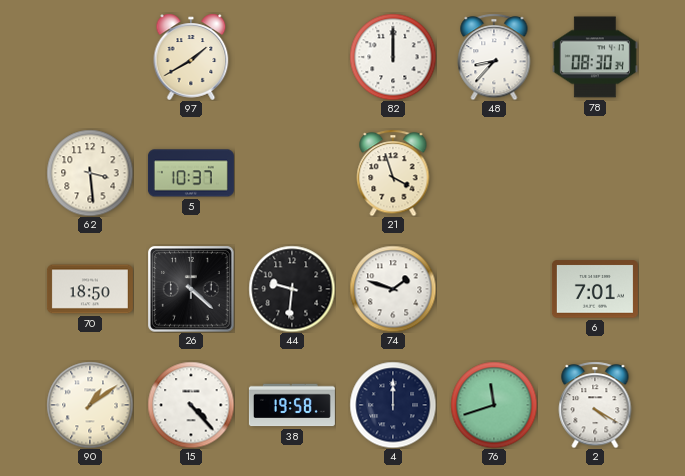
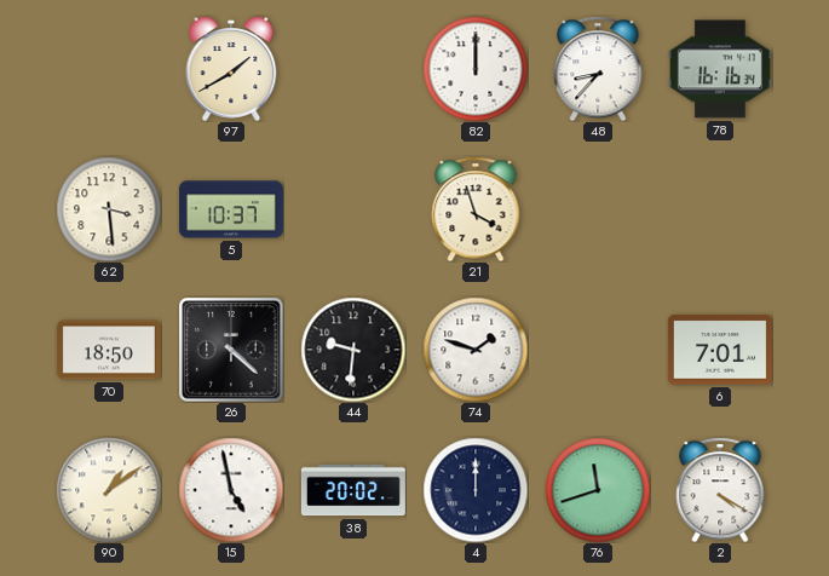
78: 08:30 -> 16:16
15: 4:23 -> 4:58
38: 19:58 -> 20:02
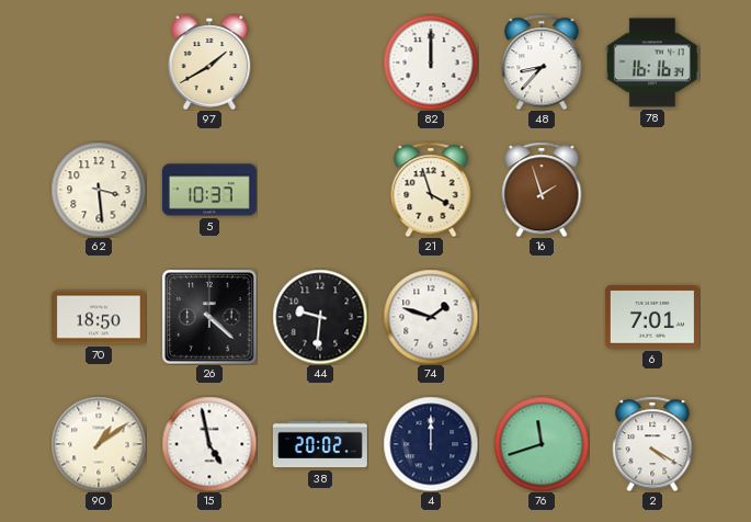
16: none -> 1:57
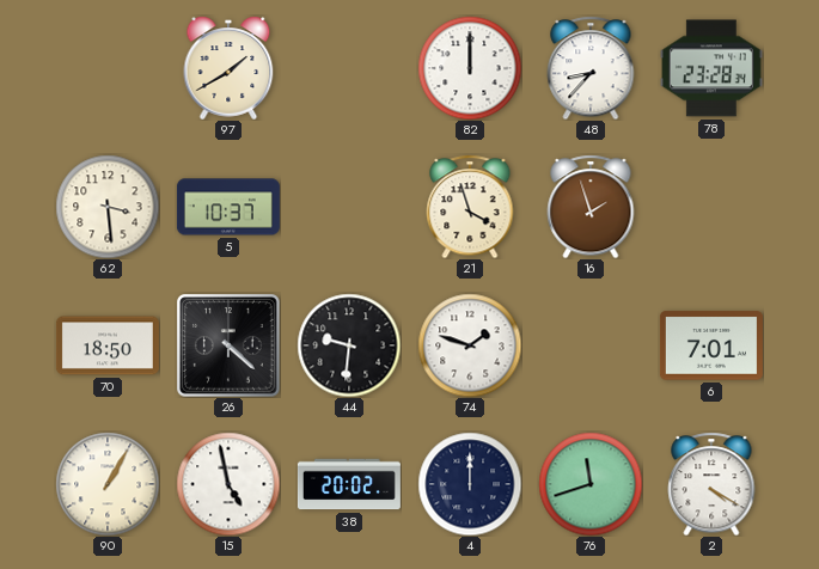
78: 16:16 -> 23:28
90: 1:09 -> 1:05
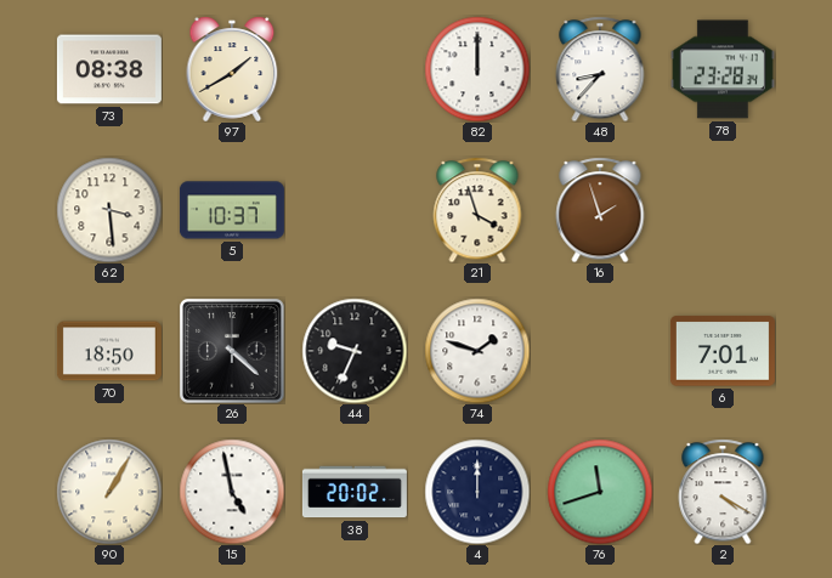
73: none -> 08:38
44: 9:31 -> 9:34
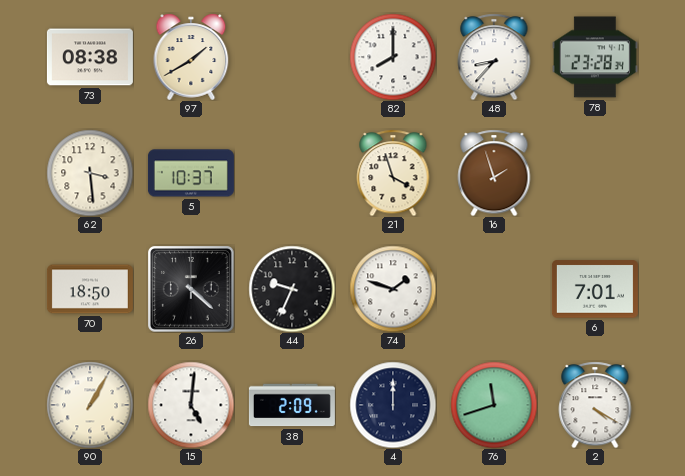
82: 12:00 -> 8:00
15: 4:58 -> 5:01
38: 20:02 -> 2:09
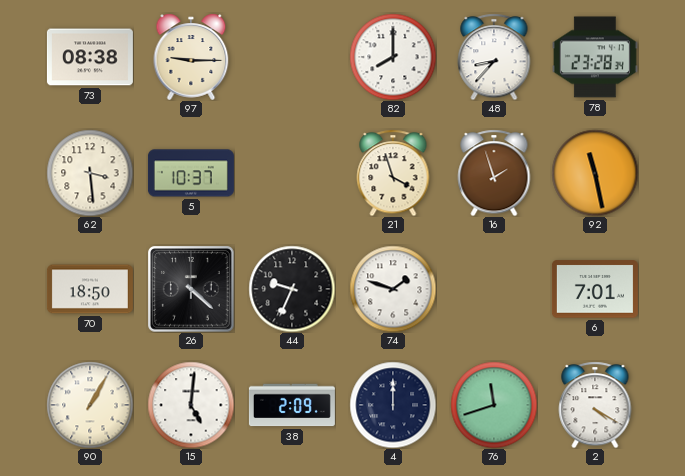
97: 1:40 -> 9:15
92: none -> 11:28
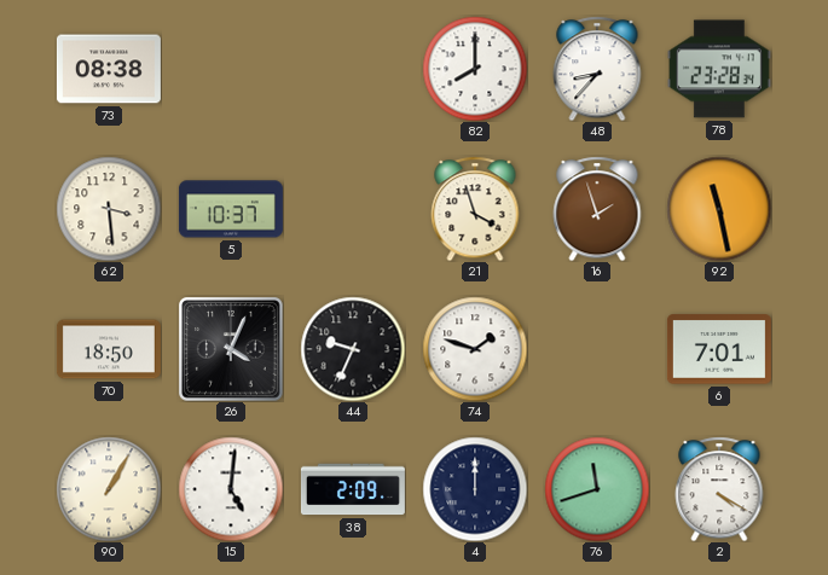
97: 9:15 -> none
26: 4:22 -> 4:04
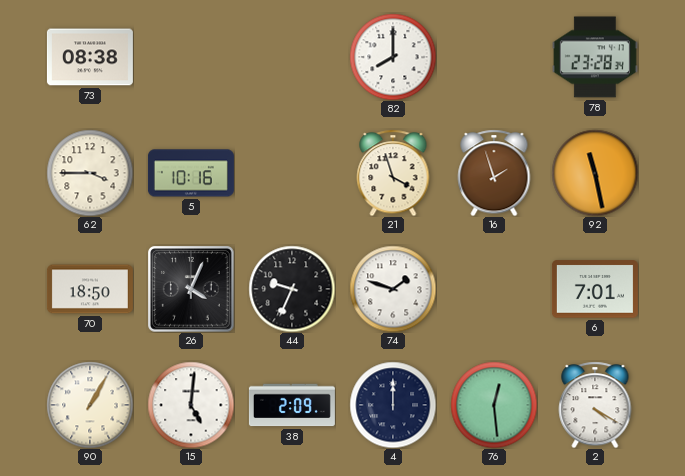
48: 8:37 -> none
62: 3:29 -> 3:45
5: 10:37 -> 10:16
76: 11:42 -> 12:29
